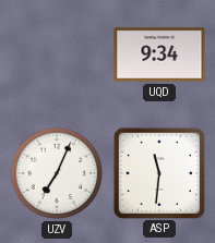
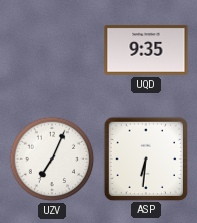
UQD: 9:34 -> 9:35
ASP: 11:31 -> 6:31
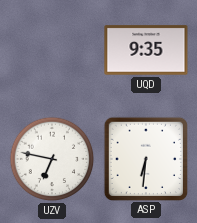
UZV: 7:04 -> 6:47
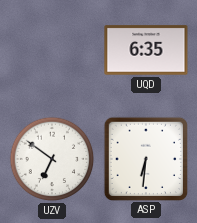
UQD: 9:35 -> 6:35
UZV: 6:47 -> 6:51
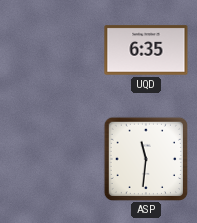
UZV: 6:51 -> none
ASP: 6:31 -> 11:31
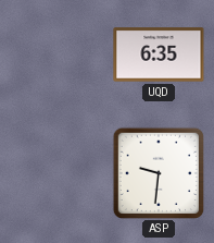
ASP: 11:31 -> 9:31
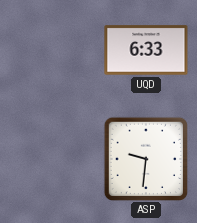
UQD: 6:35 -> 6:33
